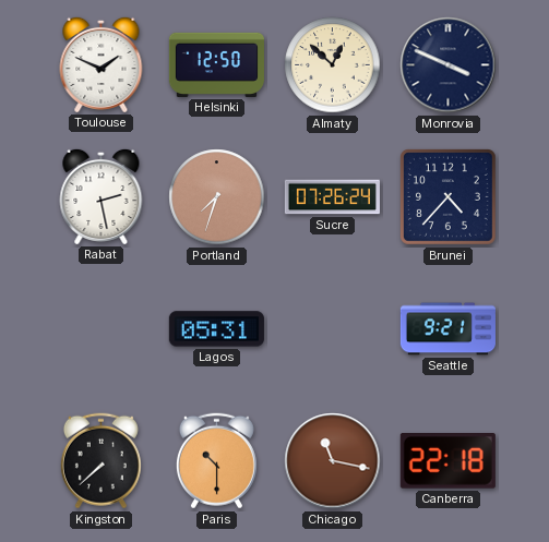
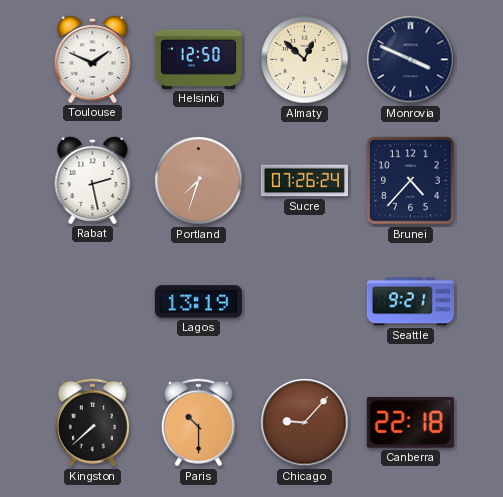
Lagos: 05:31 -> 13:19
Chicago: 11:17 -> 9:07
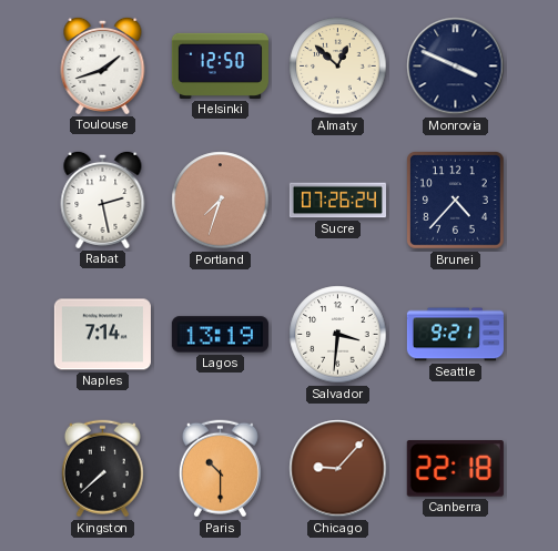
Toulouse: 1:49 -> 1:42
Naples: none -> 7:14
Salvador: none -> 3:31
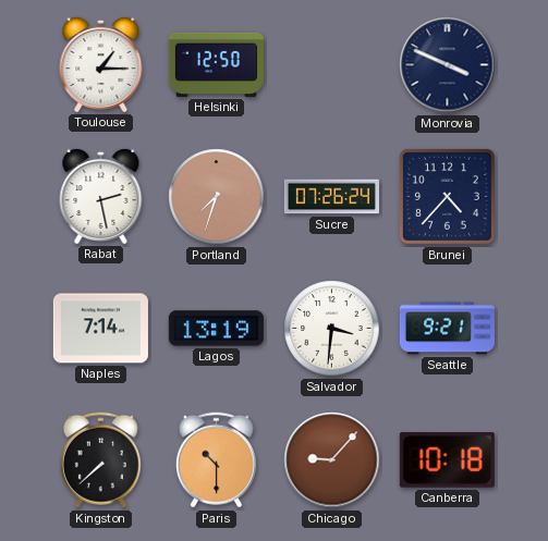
Toulouse: 1:42 -> 1:15
Almaty: 12:52 -> none
Canberra: 22:18 -> 10:18
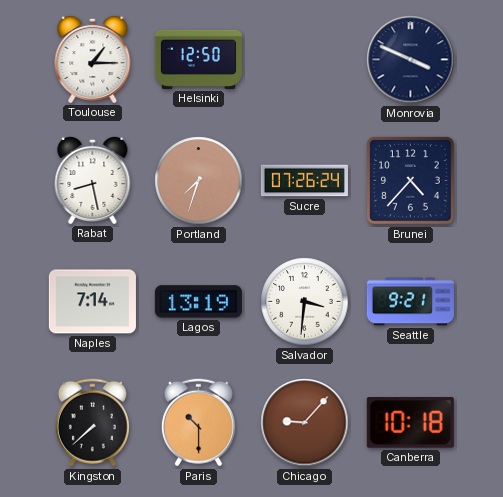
Rabat: 2:28 -> 8:28
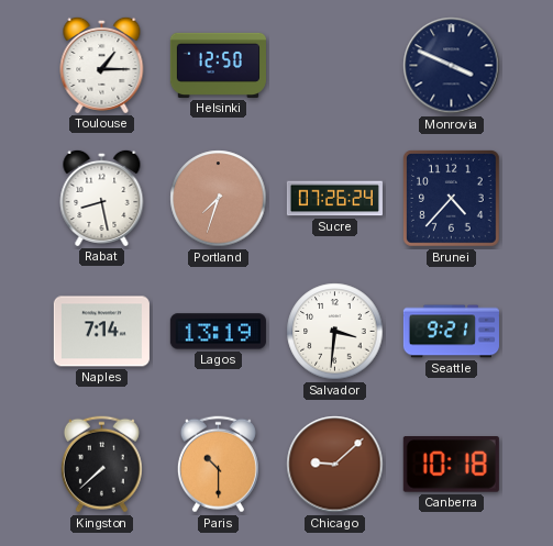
Chicago: 9:07 -> 9:08
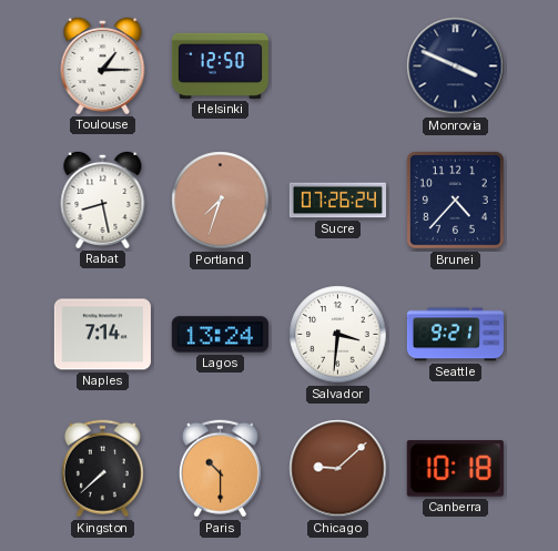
Lagos: 13:19 -> 13:24
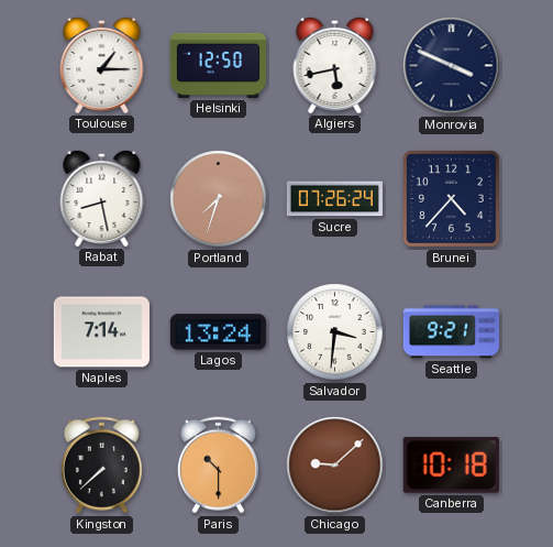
Algiers: none -> 5:43
